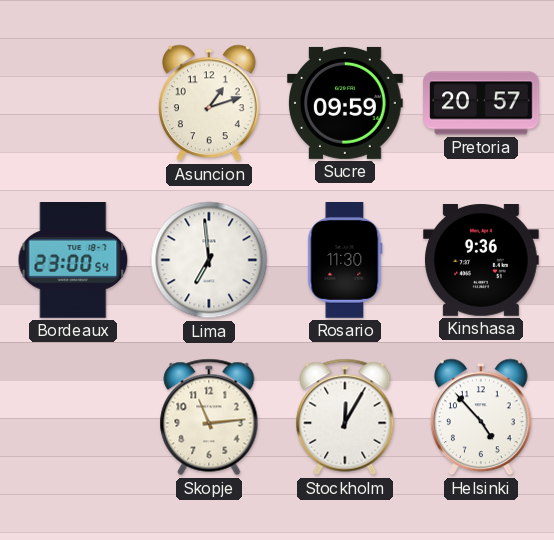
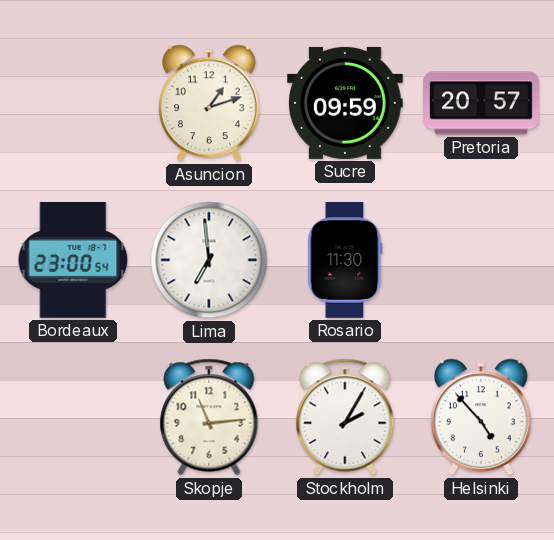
Kinshasa: 9:36 -> none
Stockholm: 12:05 -> 2:05
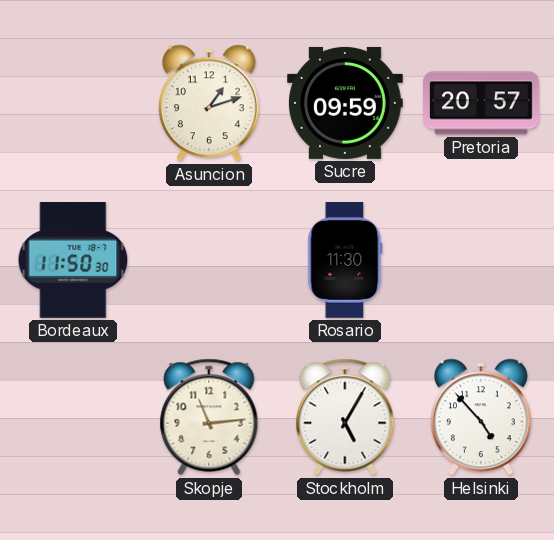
Bordeaux: 23:00 -> 11:50
Lima: 6:59 -> none
Stockholm: 2:05 -> 5:05
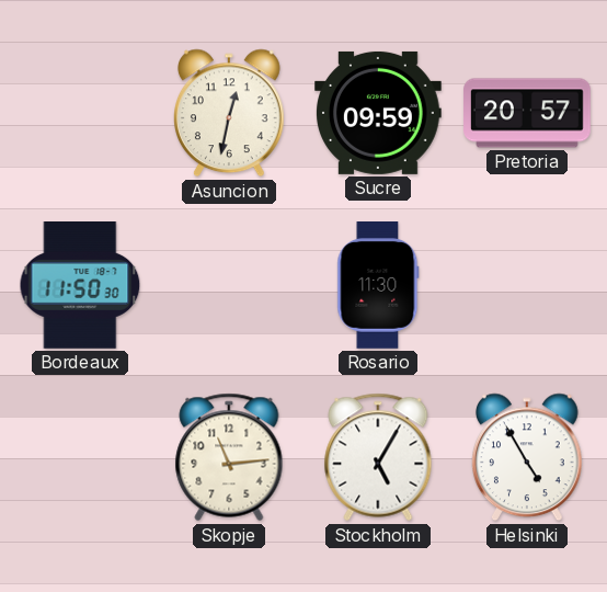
Asuncion: 1:12 -> 12:32
Helsinki: 4:53 -> 4:55
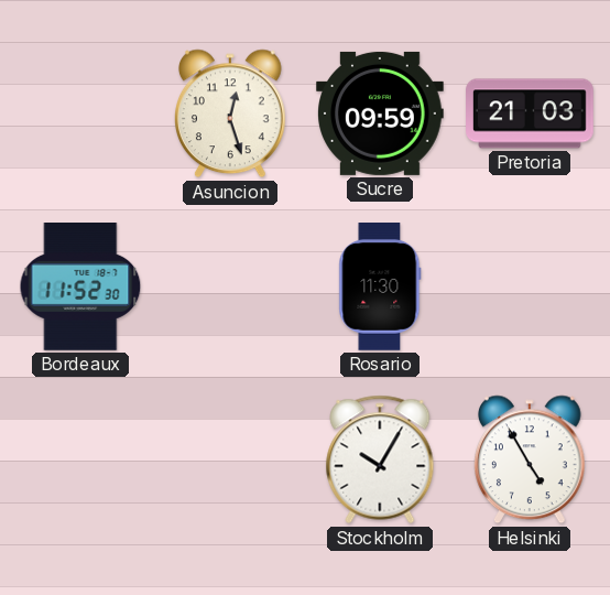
Asuncion: 12:32 -> 12:27
Pretoria: 20:57 -> 21:03
Bordeaux: 11:50 -> 11:52
Skopje: 11:14 -> none
Stockholm: 5:05 -> 10:05
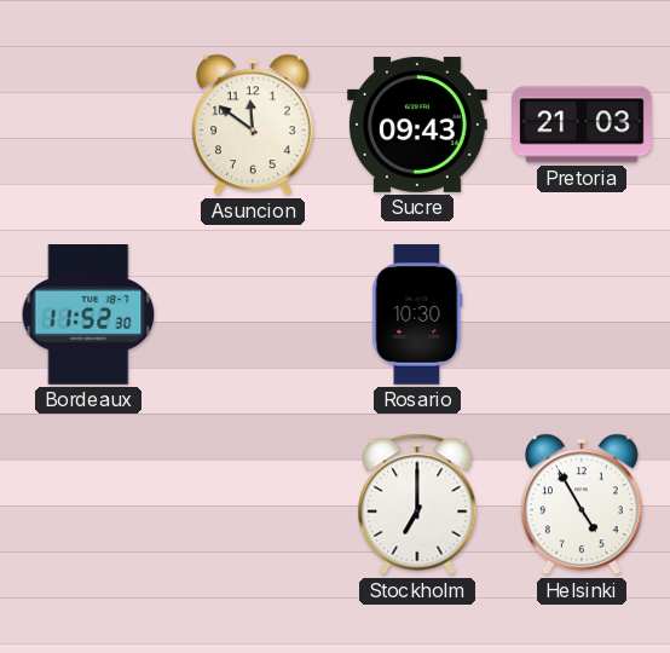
Asuncion: 12:27 -> 11:51
Sucre: 09:59 -> 09:43
Rosario: 11:30 -> 10:30
Stockholm: 10:05 -> 7:00
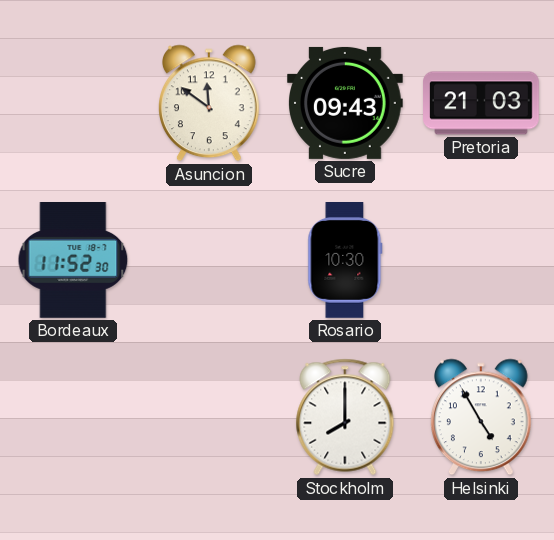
Stockholm: 7:00 -> 8:00
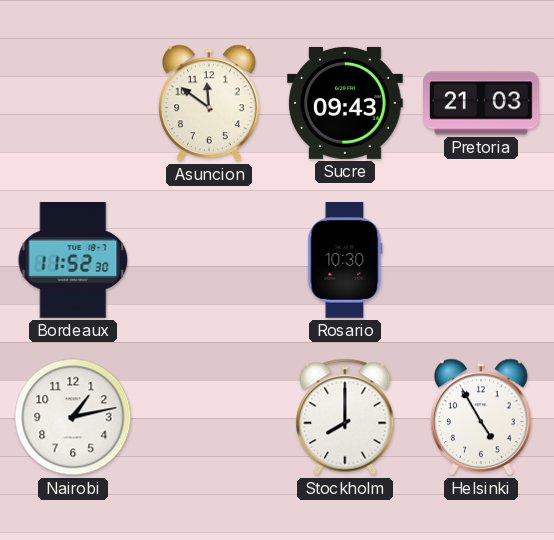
Nairobi: none -> 1:13
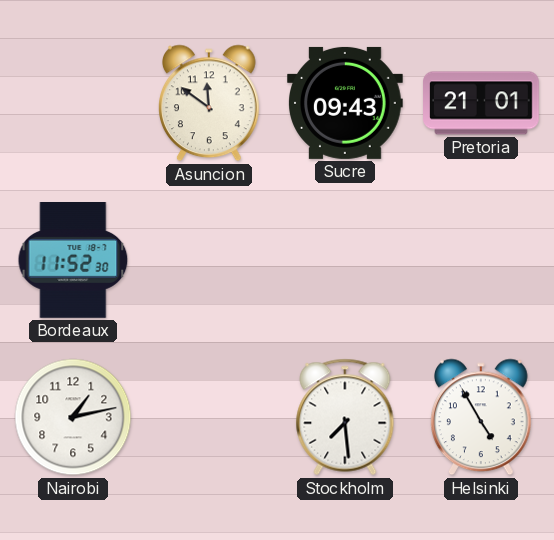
Pretoria: 21:03 -> 21:01
Rosario: 10:30 -> none
Stockholm: 8:00 -> 7:29
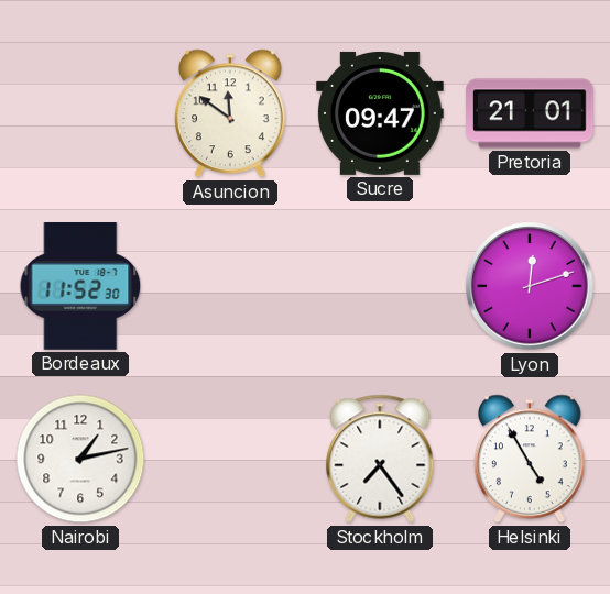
Sucre: 09:43 -> 09:47
Lyon: none -> 12:12
Stockholm: 7:29 -> 7:24
